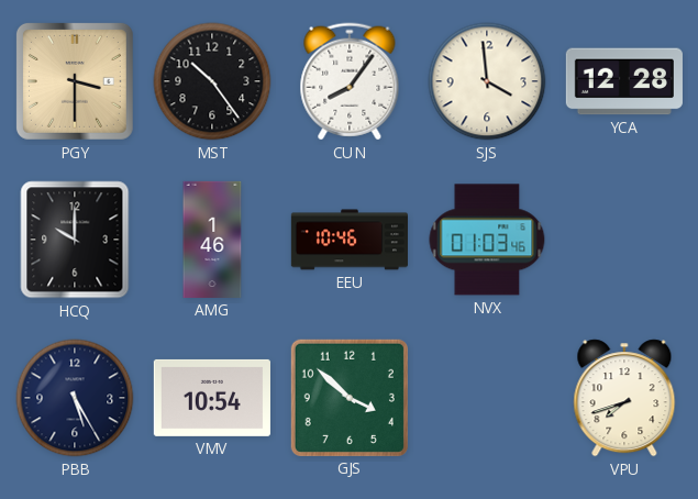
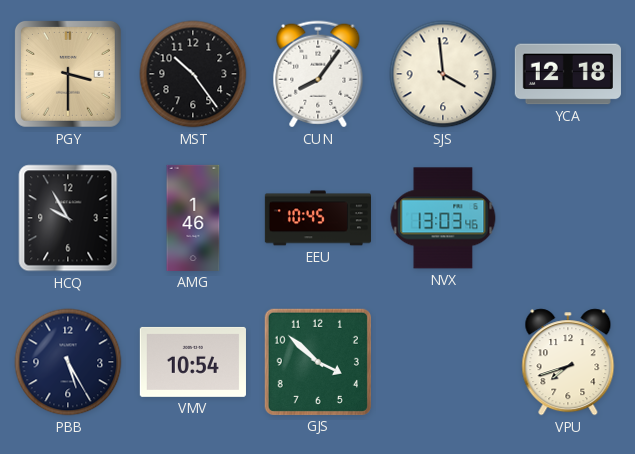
YCA: 12:28 -> 12:18
HCQ: 10:00 -> 9:55
EEU: 10:46 -> 10:45
NVX: 01:03 -> 13:03
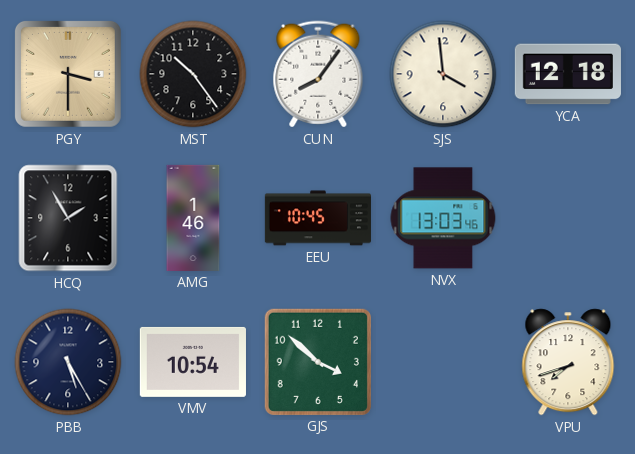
HCQ: 9:55 -> 1:55
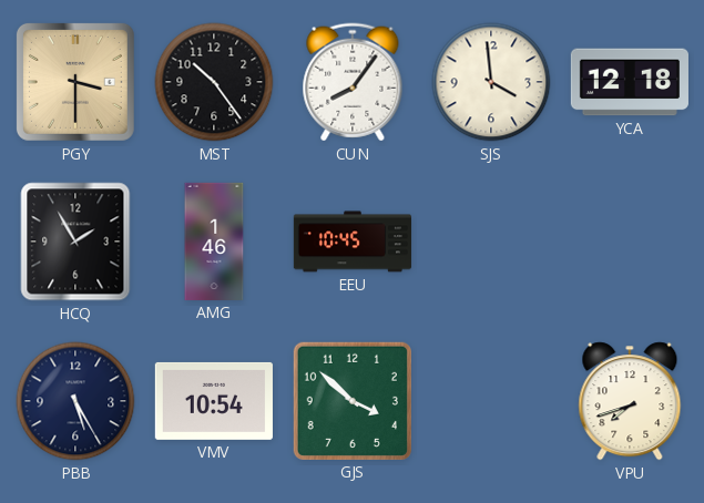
NVX: 13:03 -> none
